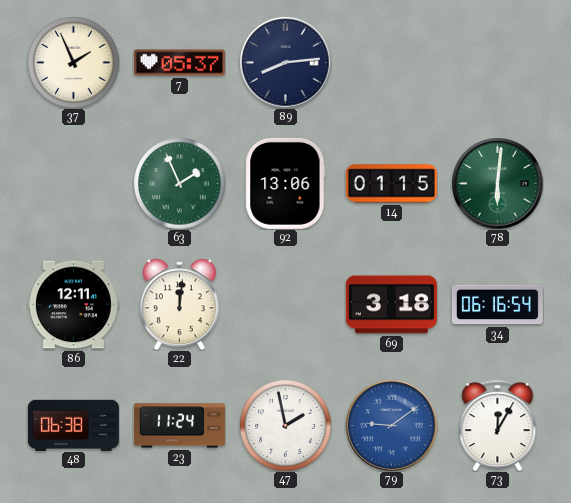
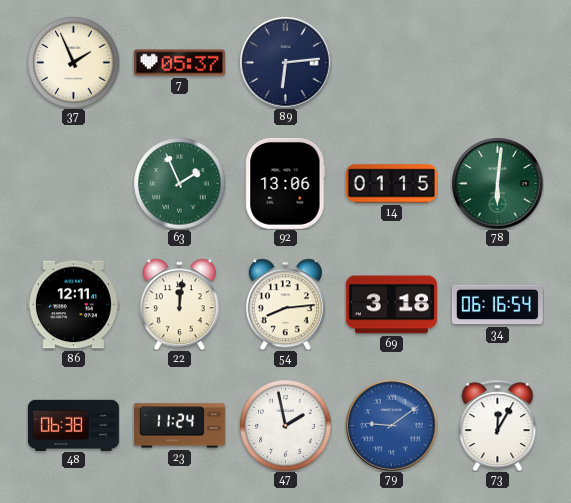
89: 8:14 -> 6:14
54: none -> 8:14
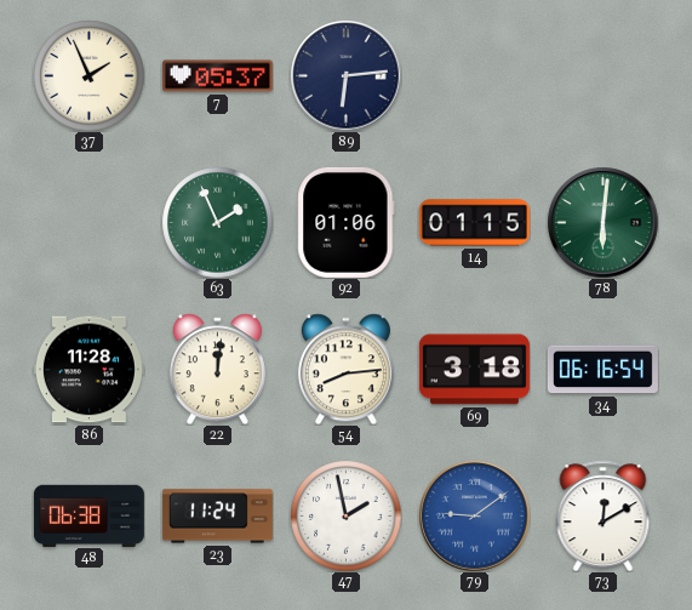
92: 13:06 -> 01:06
86: 12:11 -> 11:28
73: 12:05 -> 12:10
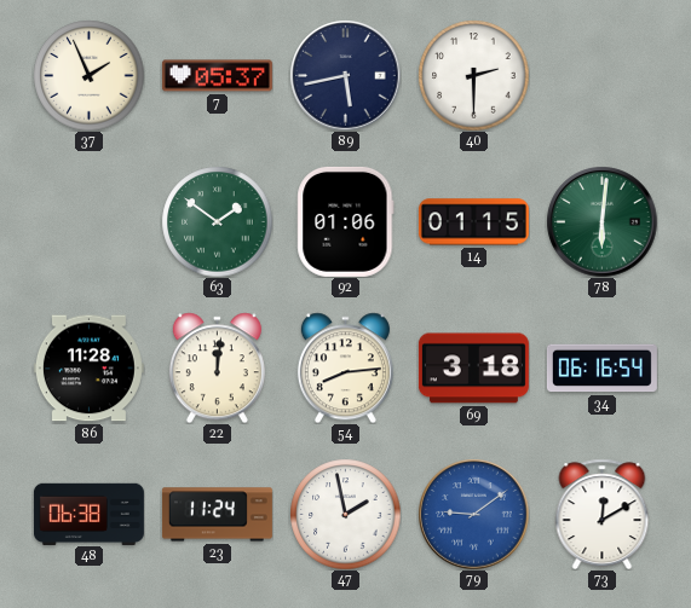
89: 6:14 -> 5:43
40: none -> 2:30
63: 1:56 -> 1:51
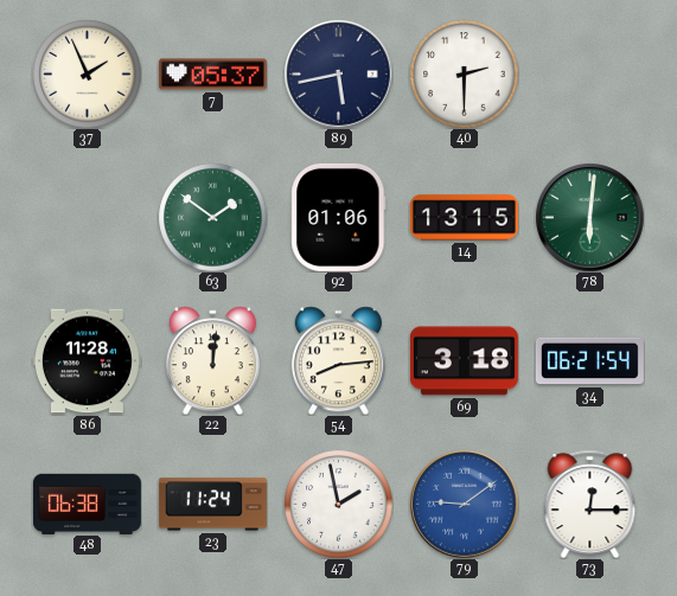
14: 01:15 -> 13:15
34: 06:16 -> 06:21
73: 12:10 -> 12:15
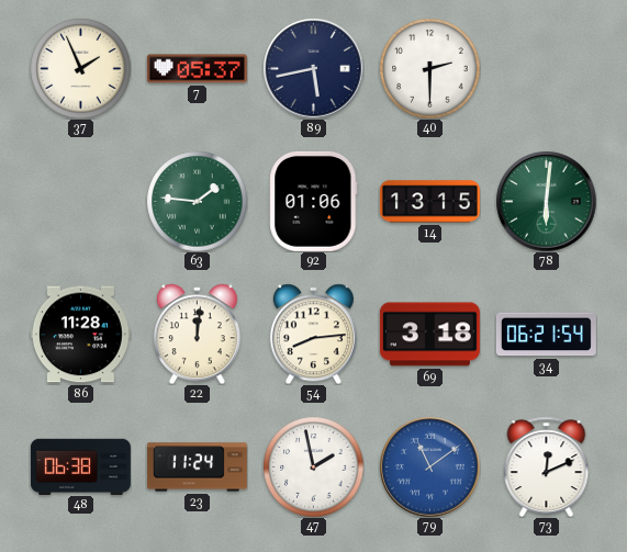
63: 1:51 -> 1:46
79: 9:09 -> 11:09
73: 12:15 -> 12:11
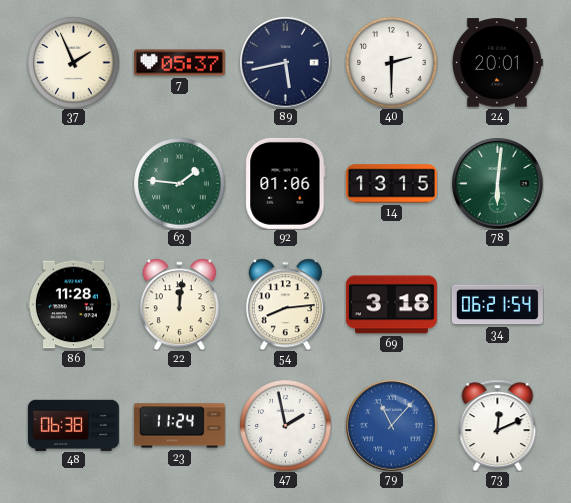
24: none -> 20:01
79: 11:09 -> 11:07
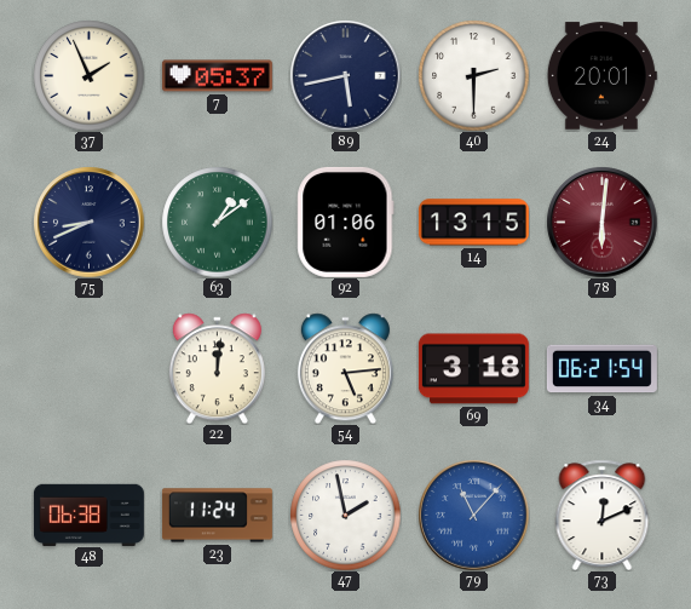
75: none -> 8:41
63: 1:46 -> 1:09
78 dial: green -> burgundy
86: 11:28 -> none
54: 8:14 -> 5:14
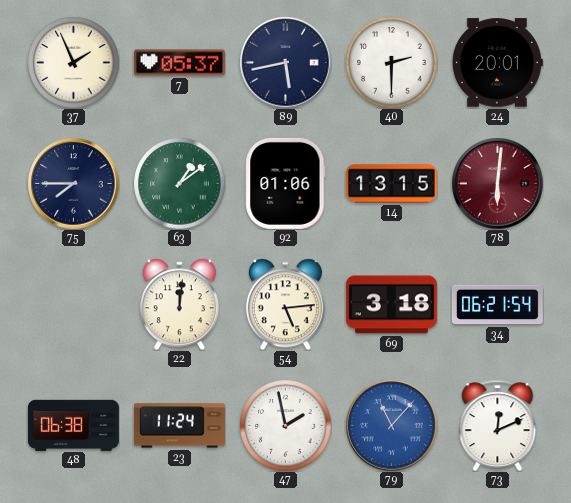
75: 8:41 -> 7:45
